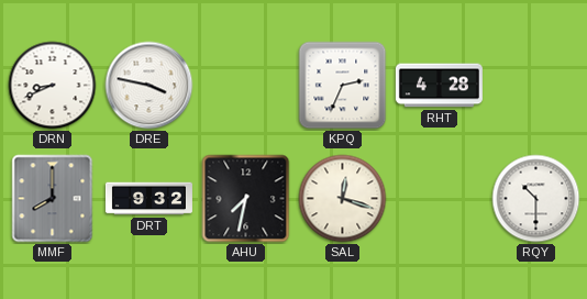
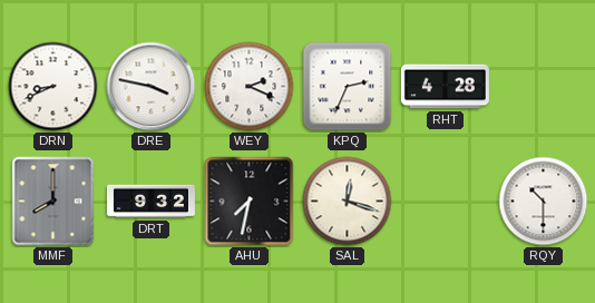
WEY: none -> 2:19
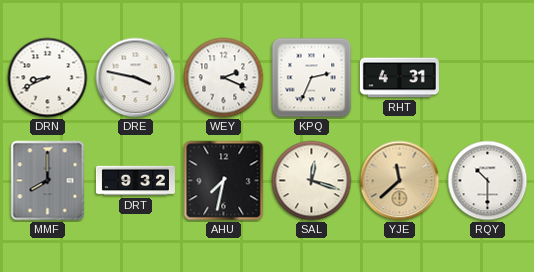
RHT: 4:28 -> 4:31
YJE: none -> 11:38
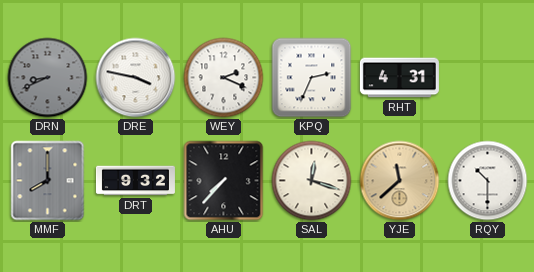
DRN dial: white -> grey
AHU: 7:32 -> 7:37
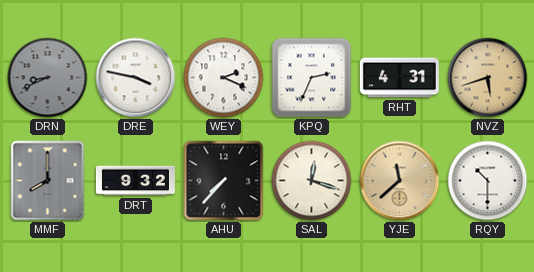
NVZ: none -> 5:42
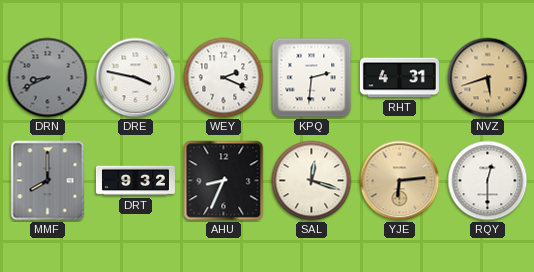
KPQ: 2:34 -> 2:31
AHU: 7:37 -> 8:34
YJE: 11:38 -> 6:14
RQY: 10:30 -> 12:30
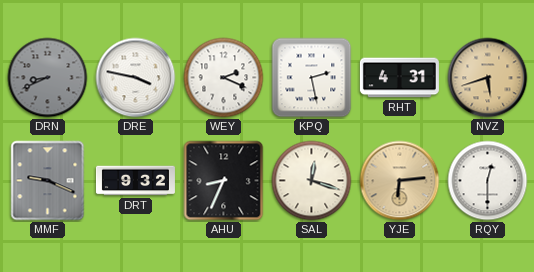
KPQ: 2:31 -> 2:28
MMF: 8:00 -> 9:19
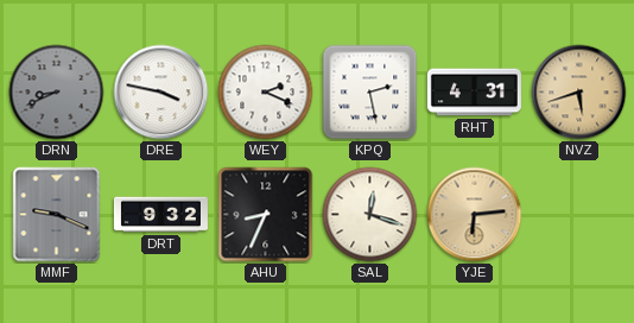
RQY: 12:30 -> none
